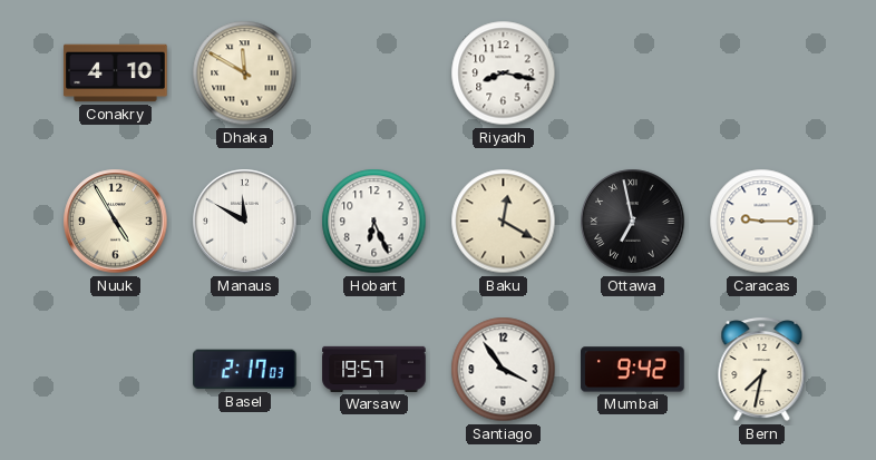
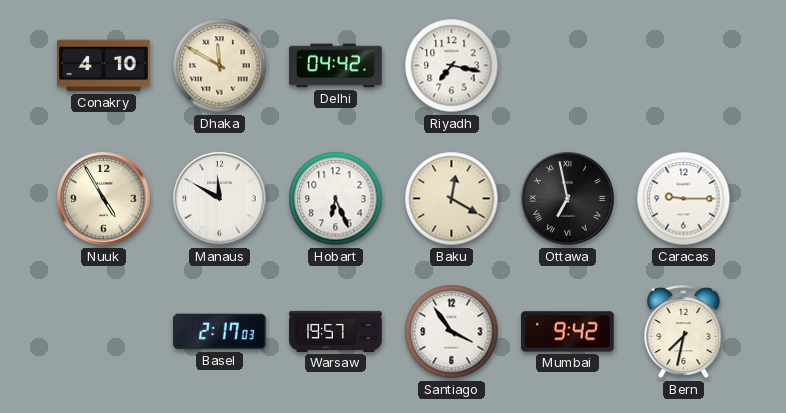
Delhi: none -> 04:42
Riyadh: 8:17 -> 7:17
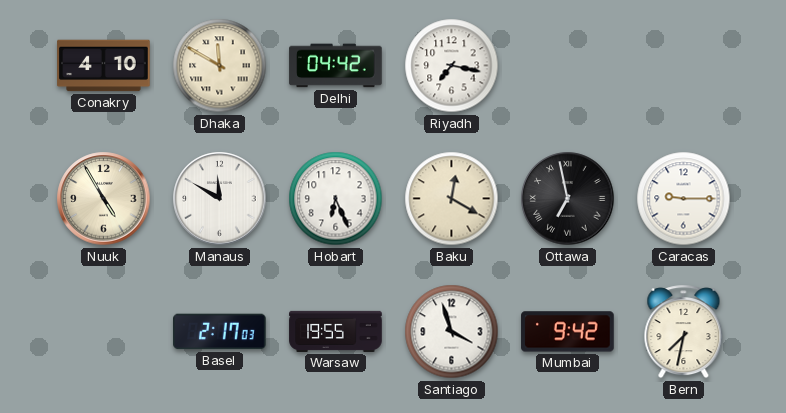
Warsaw: 19:57 -> 19:55
Santiago: 3:54 -> 3:57
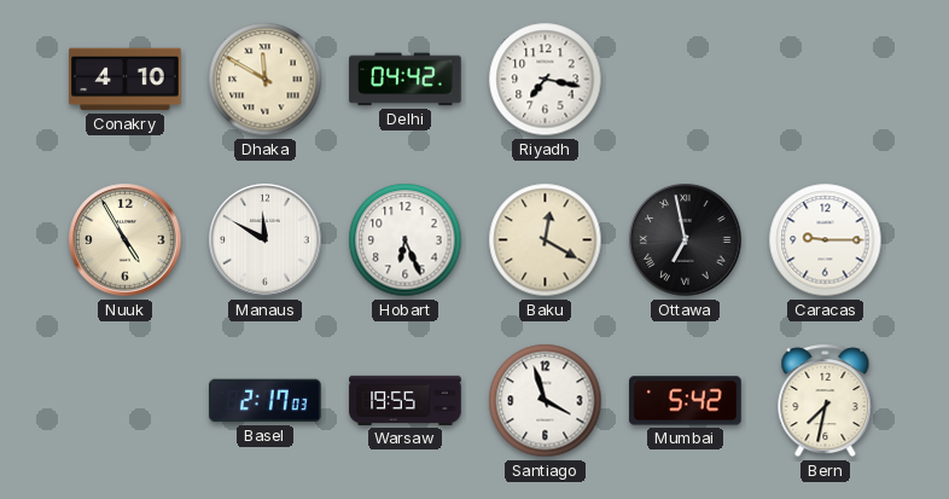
Mumbai: 9:42 -> 5:42
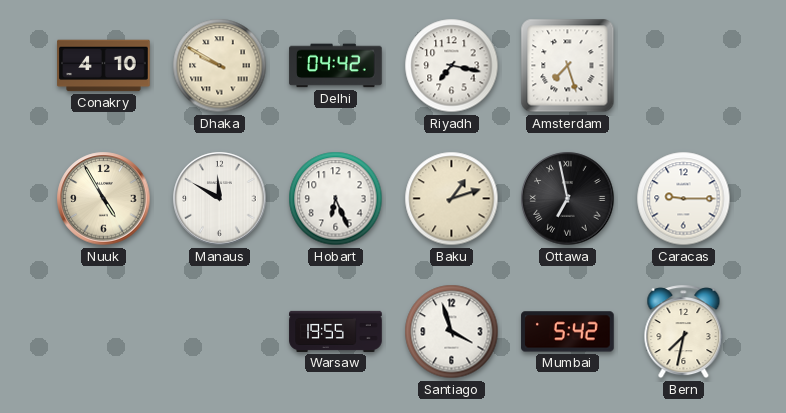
Dhaka: 11:50 -> 9:50
Amsterdam: none -> 7:27
Baku: 12:20 -> 1:12
Basel: 2:17 -> none
